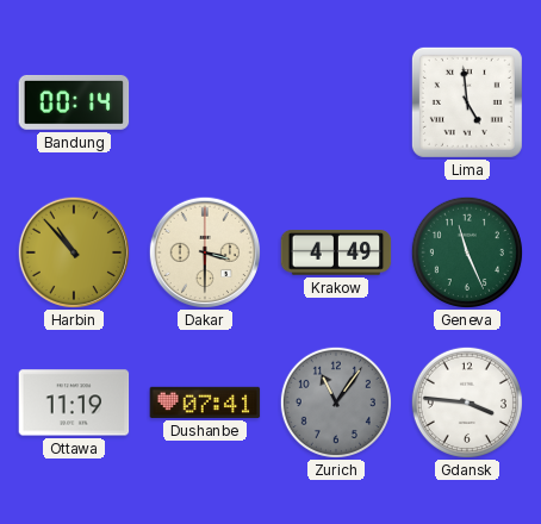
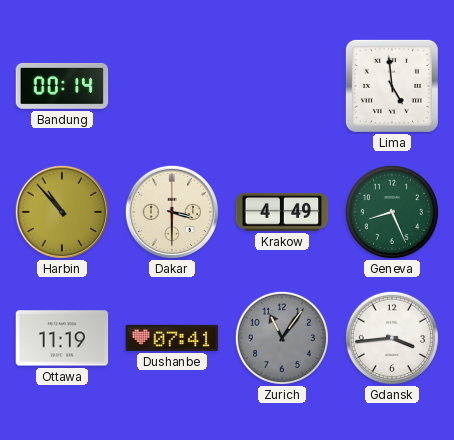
Geneva: 11:26 -> 8:26
Gdansk: 3:46 -> 3:44
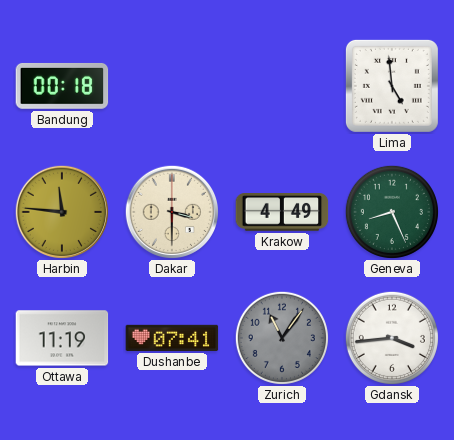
Bandung: 00:14 -> 00:18
Harbin: 10:53 -> 11:46
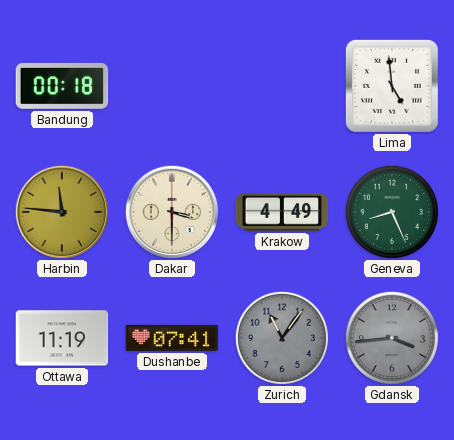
Gdansk dial: white -> grey
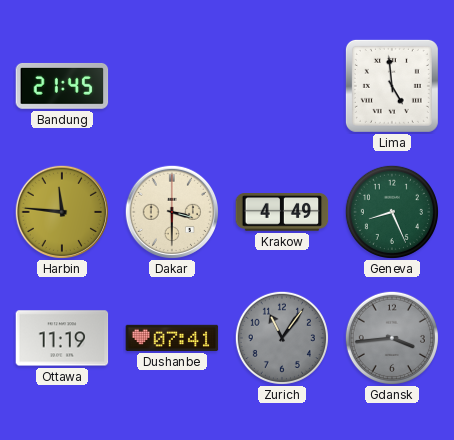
Bandung: 00:18 -> 21:45
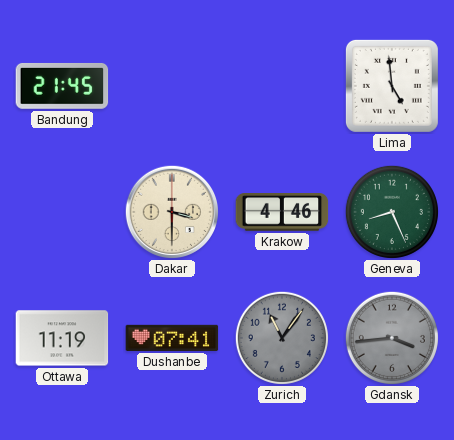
Harbin: 11:46 -> none
Krakow: 4:49 -> 4:46
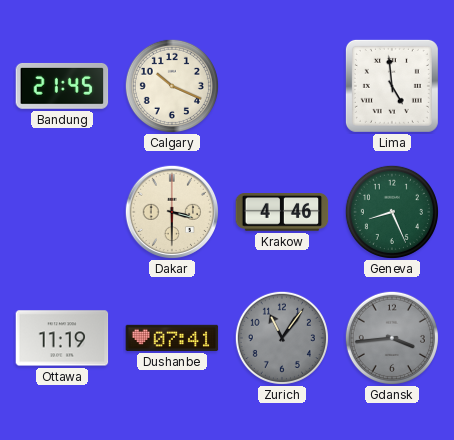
Calgary: none -> 10:19
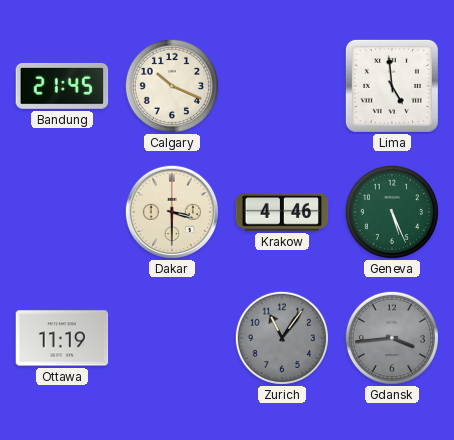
Geneva: 8:26 -> 5:26
Dushanbe: 07:41 -> none
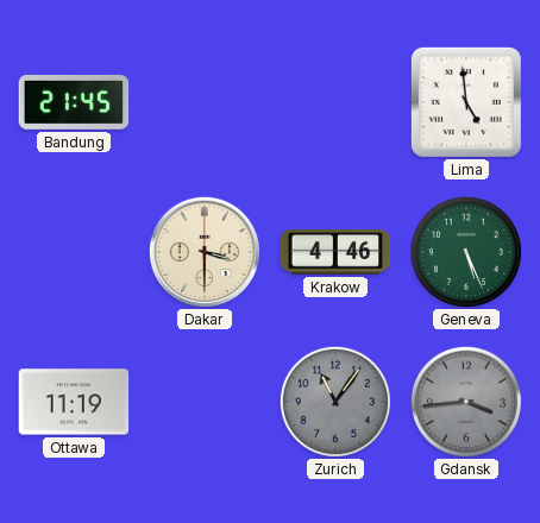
Calgary: 10:19 -> none
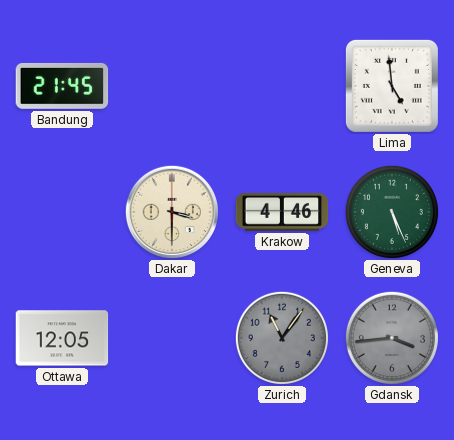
Ottawa: 11:19 -> 12:05
